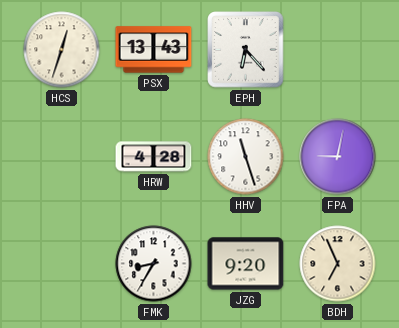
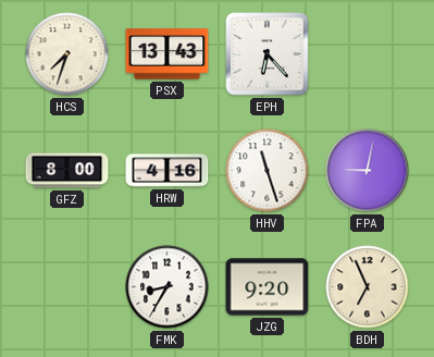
HCS: 12:33 -> 7:33
GFZ: none -> 8:00
HRW: 4:28 -> 4:16
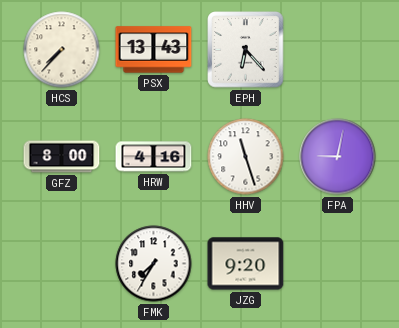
HCS: 7:33 -> 7:37
FMK: 8:35 -> 7:35
BDH: 6:56 -> none
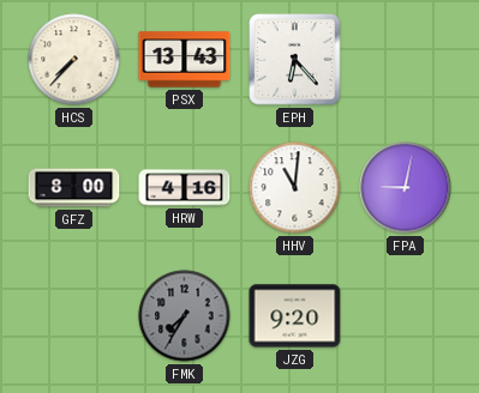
HHV: 11:27 -> 11:01
FMK dial: white -> grey
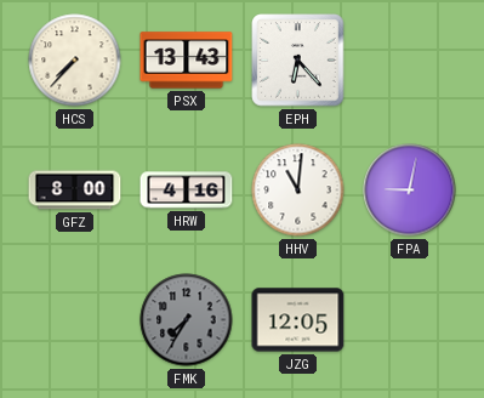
JZG: 9:20 -> 12:05
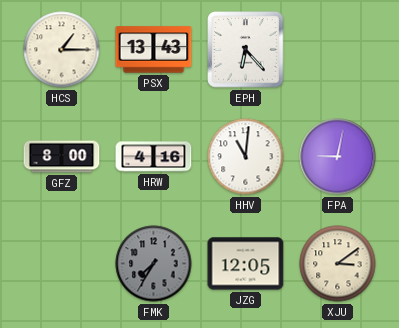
HCS: 7:37 -> 1:15
XJU: none -> 3:09
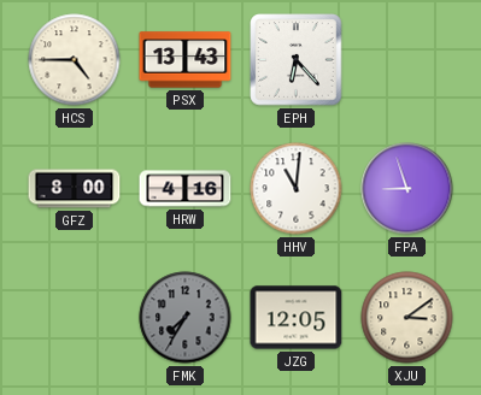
HCS: 1:15 -> 4:45
FPA: 9:02 -> 8:57
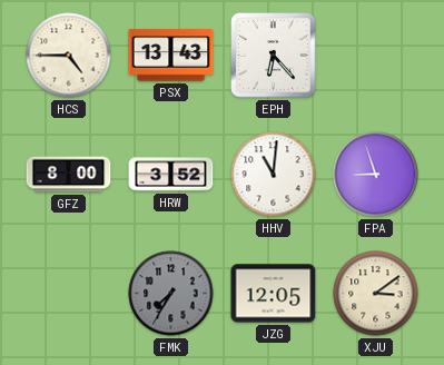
HRW: 4:16 -> 3:52
